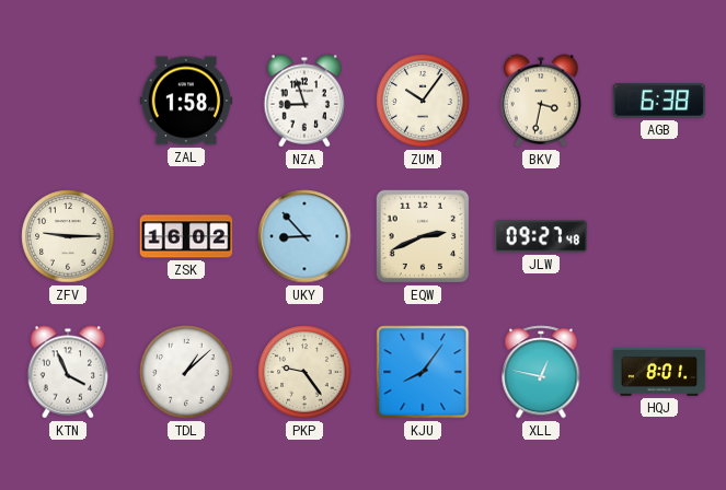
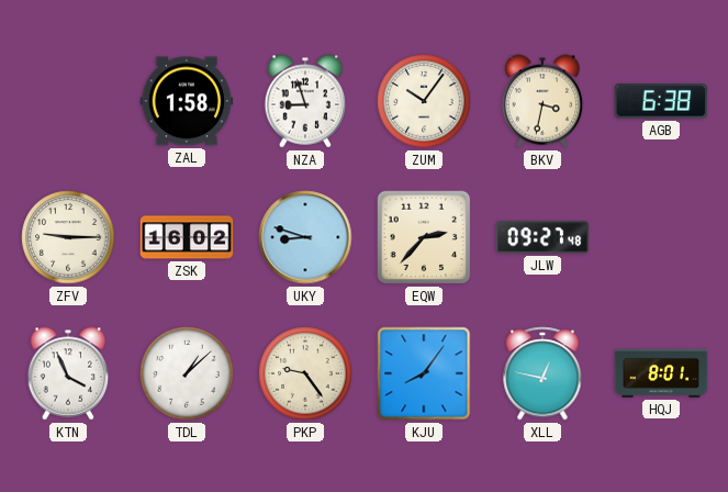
UKY: 8:53 -> 8:48
EQW: 2:41 -> 2:37
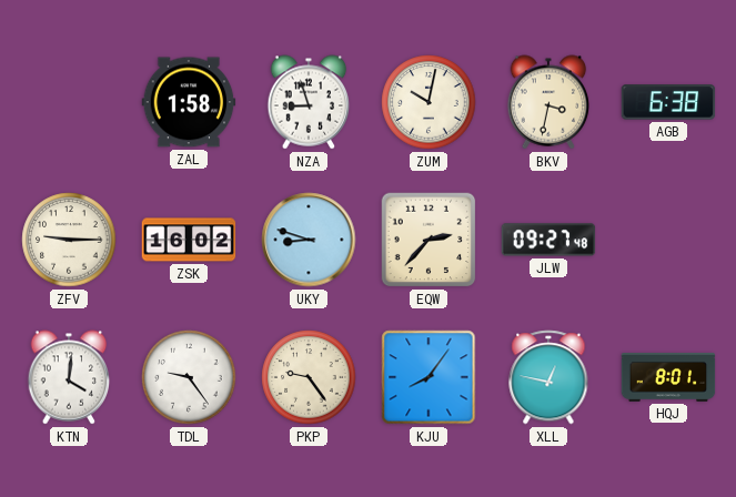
ZUM: 10:06 -> 10:02
KTN: 3:56 -> 4:01
TDL: 1:08 -> 9:24
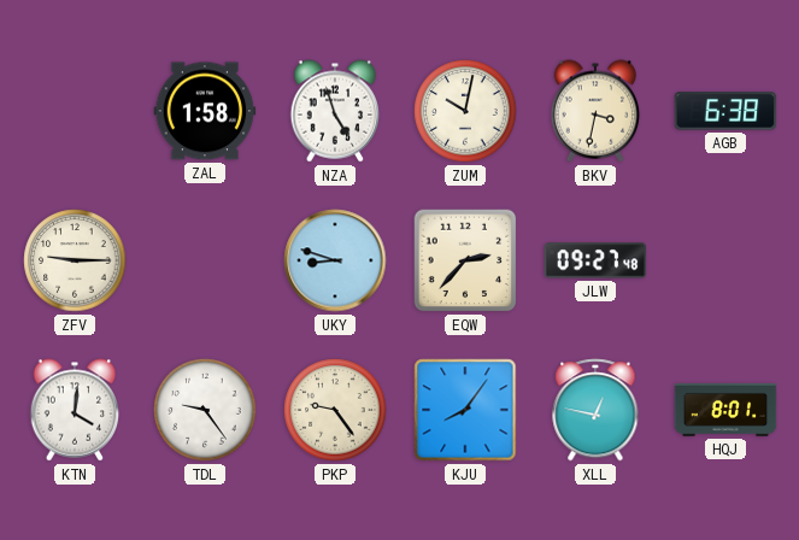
NZA: 8:57 -> 4:57
ZSK: 16:02 -> none
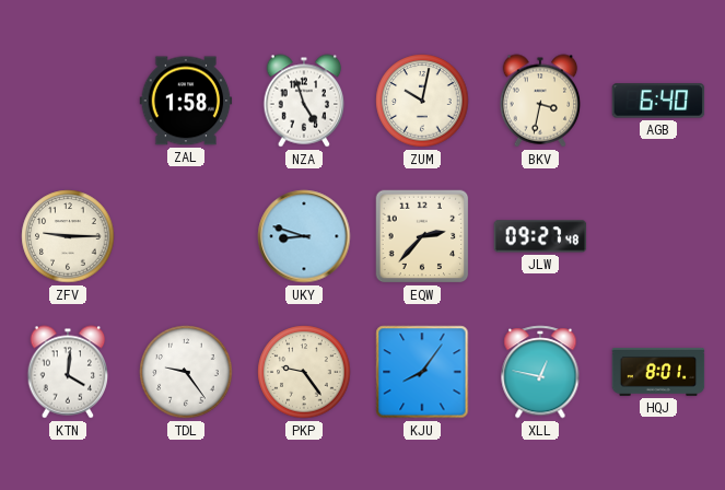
AGB: 6:38 -> 6:40
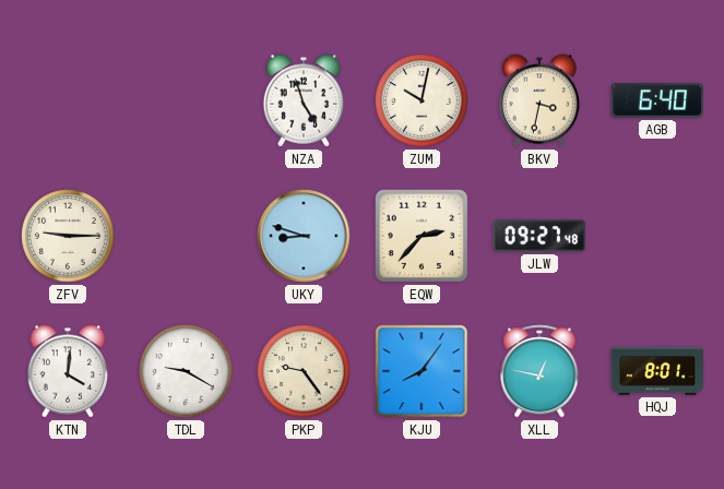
ZAL: 1:58 -> none
TDL: 9:24 -> 9:20
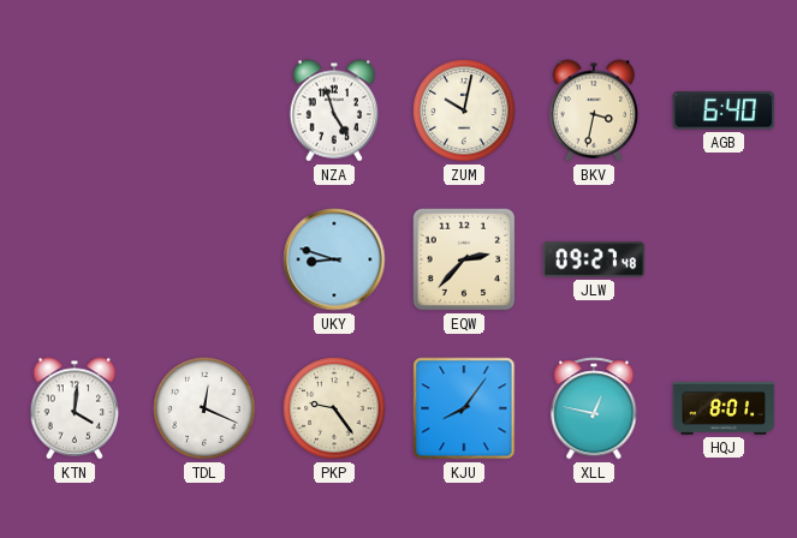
ZFV: 9:15 -> none
TDL: 9:20 -> 12:19
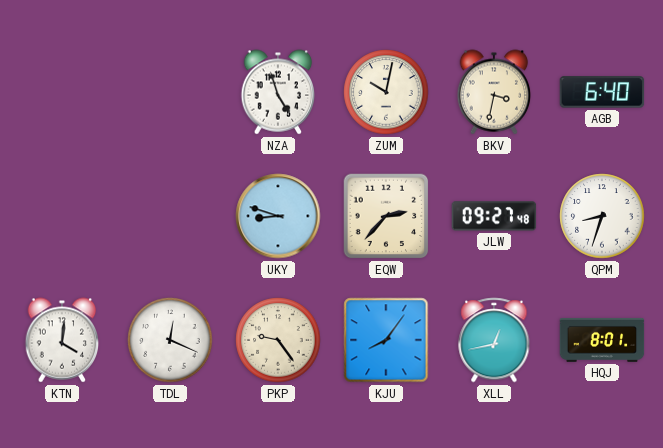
QPM: none -> 8:33
XLL: 12:47 -> 12:43
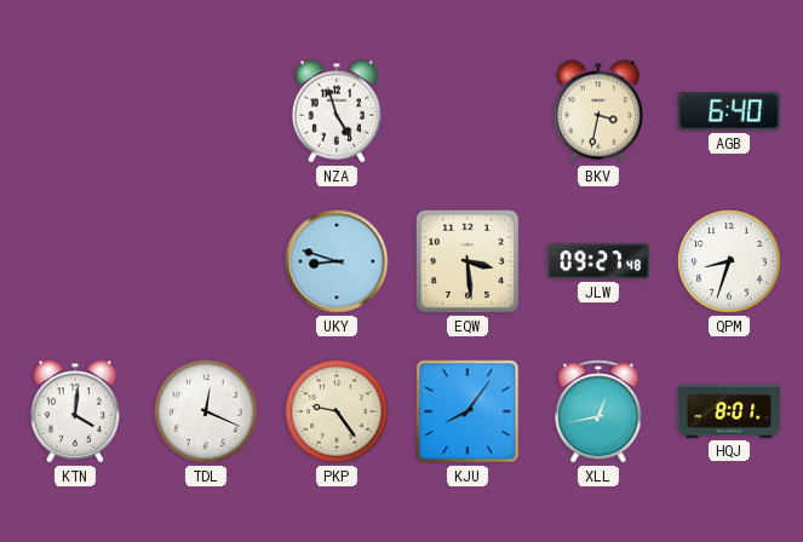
ZUM: 10:02 -> none
EQW: 2:37 -> 3:29
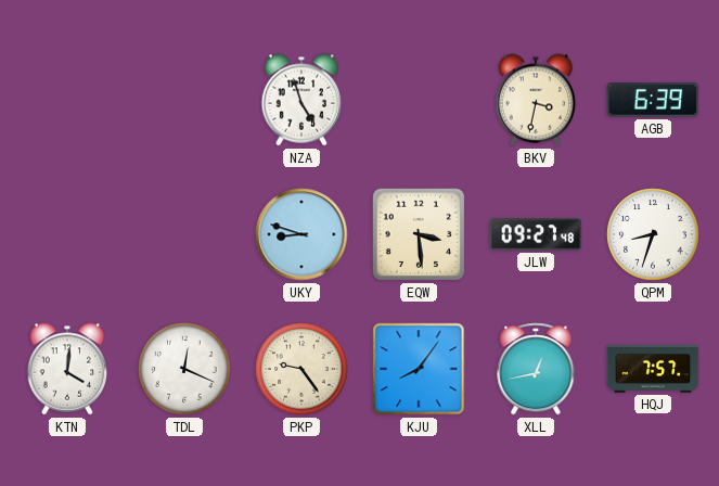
AGB: 6:40 -> 6:39
HQJ: 8:01 -> 7:57
